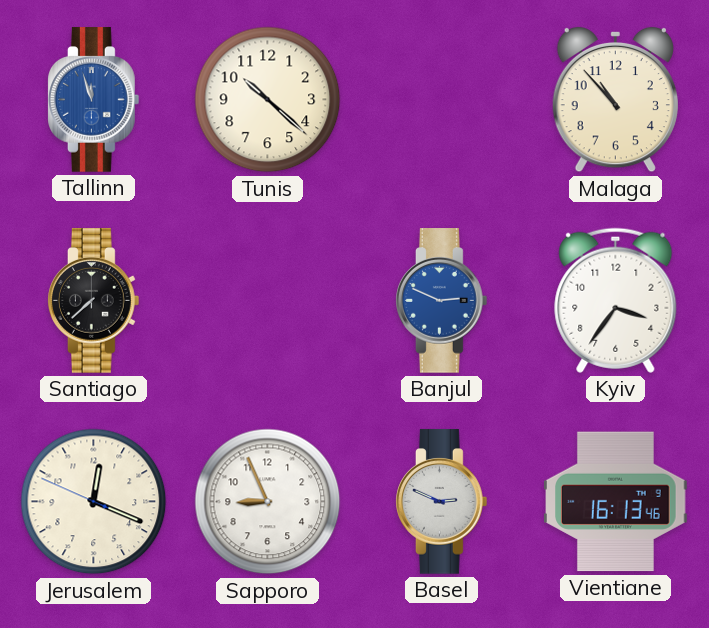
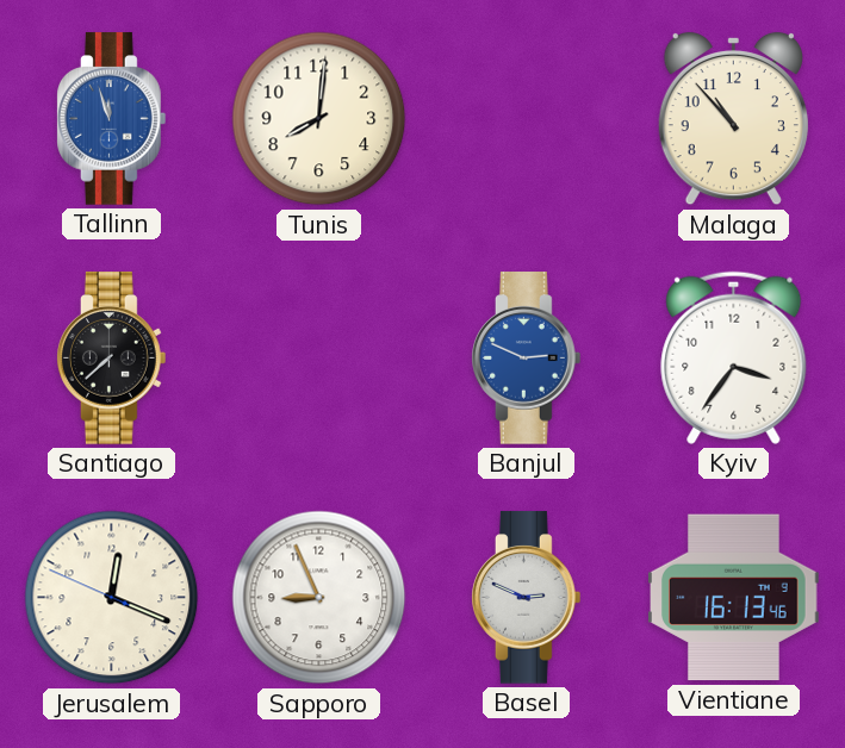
Tunis: 10:22 -> 8:01
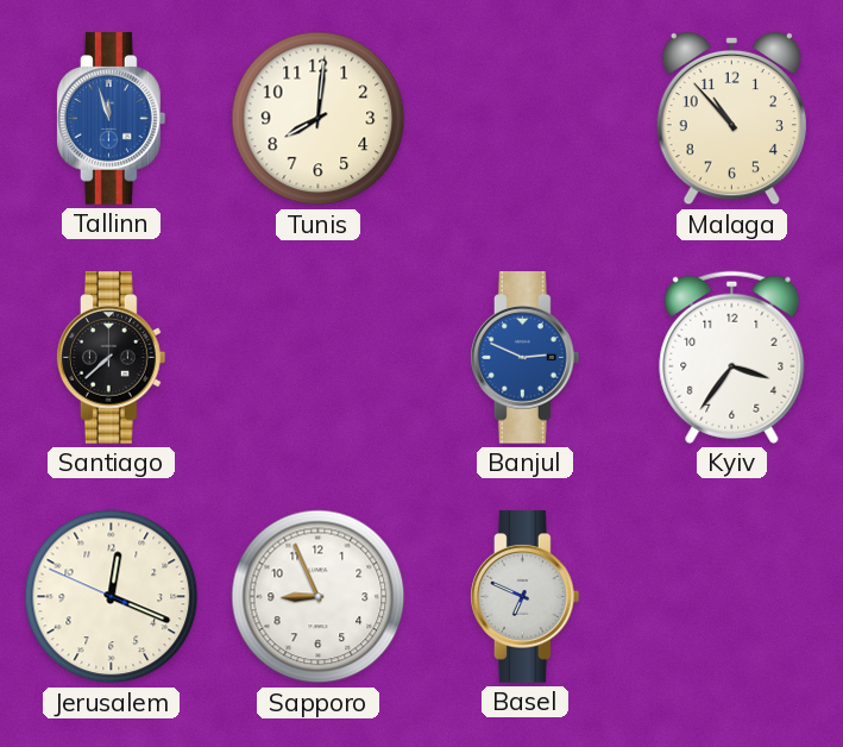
Basel: 2:49 -> 6:49
Vientiane: 16:13 -> none
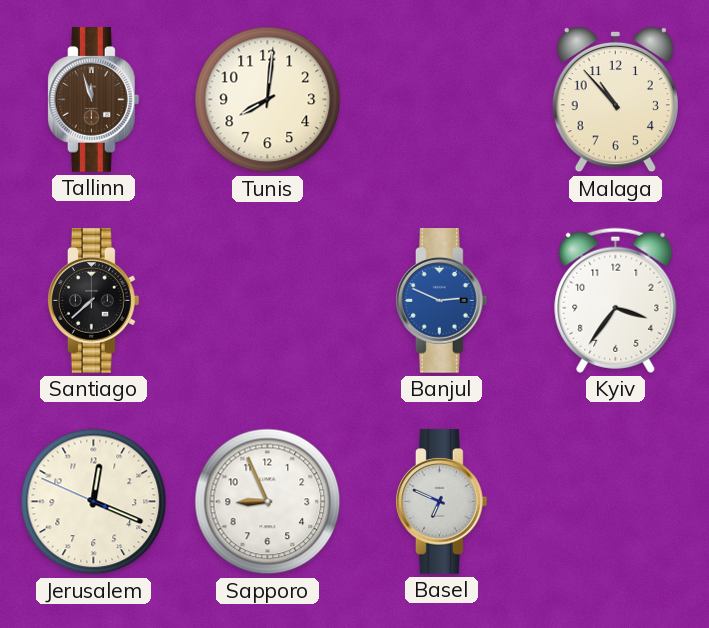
Tallinn dial: blue -> brown
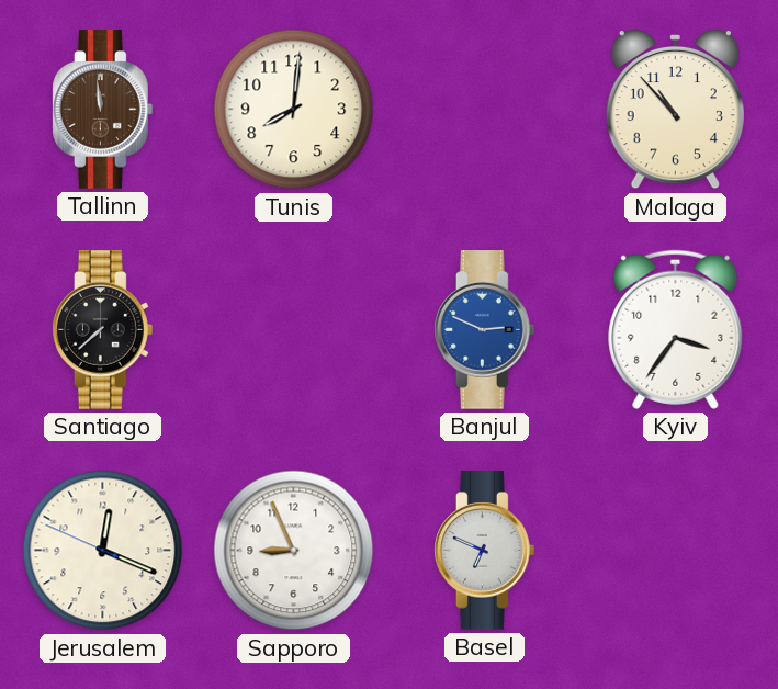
Tallinn: 11:57 -> 11:59
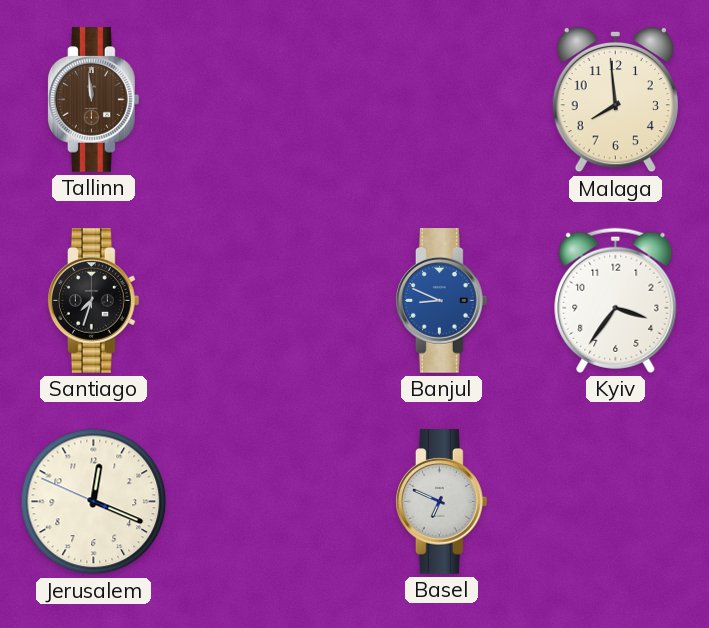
Tunis: 8:01 -> none
Malaga: 10:53 -> 7:59
Santiago: 7:38 -> 7:33
Banjul: 2:49 -> 8:49
Sapporo: 8:56 -> none
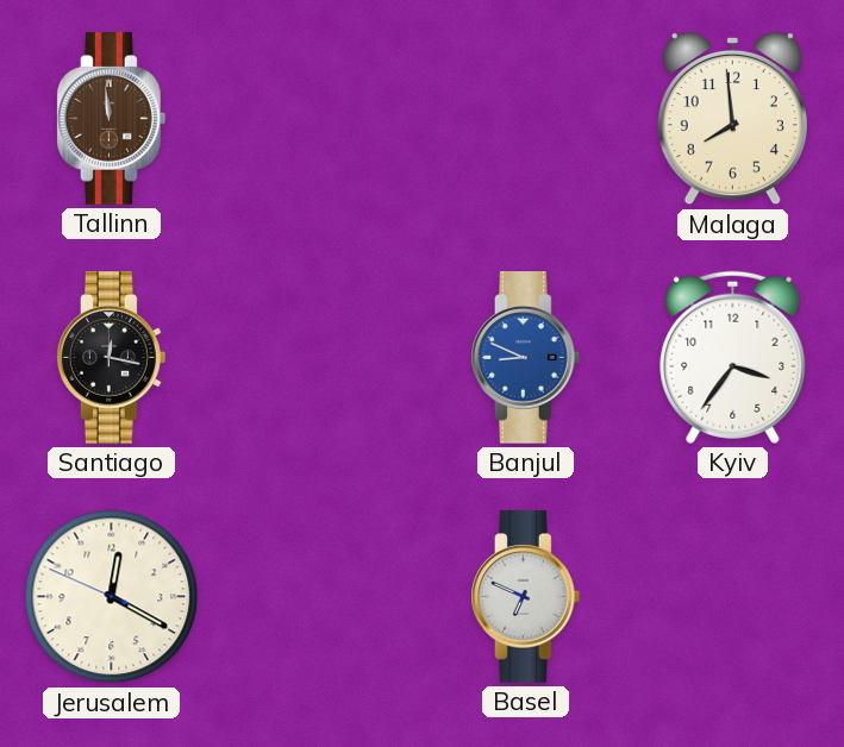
Santiago: 7:33 -> 12:17
Jerusalem: 12:18 -> 12:19
